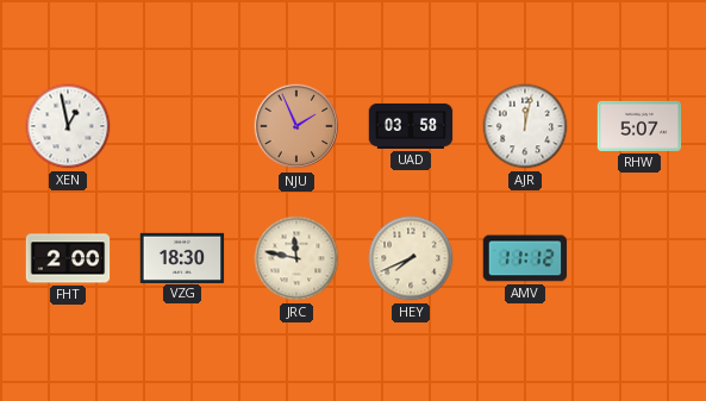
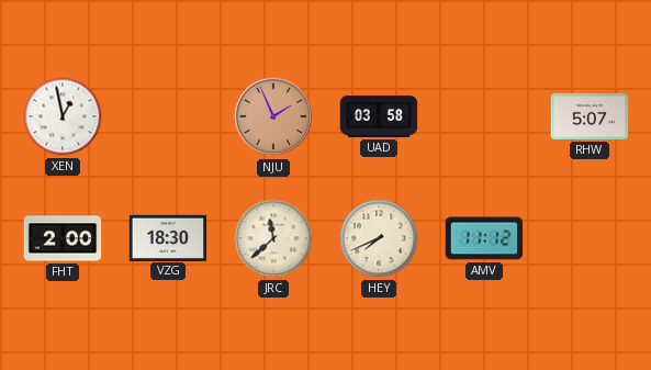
AJR: 12:02 -> none
JRC: 11:47 -> 11:38
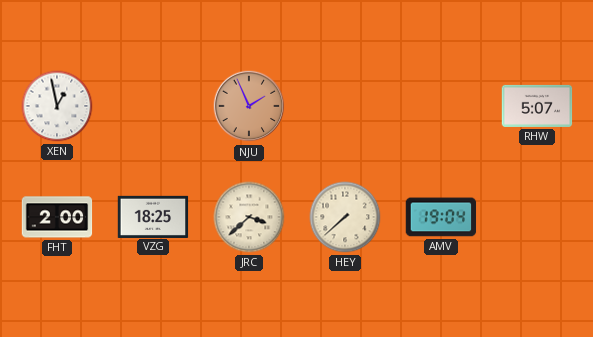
UAD: 03:58 -> none
VZG: 18:30 -> 18:25
JRC: 11:38 -> 3:38
HEY: 7:41 -> 7:38
AMV: 11:12 -> 19:04
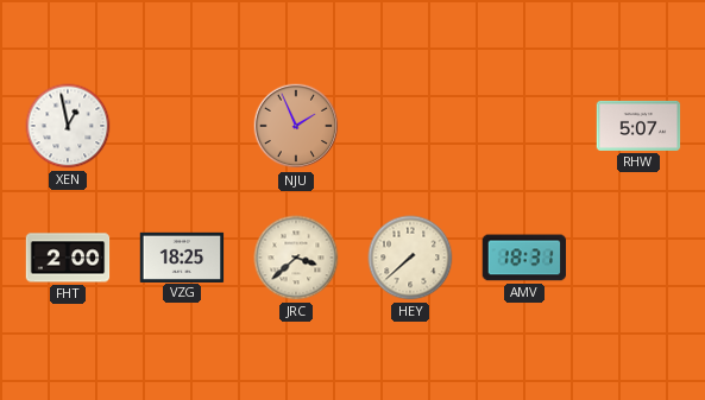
AMV: 19:04 -> 18:31
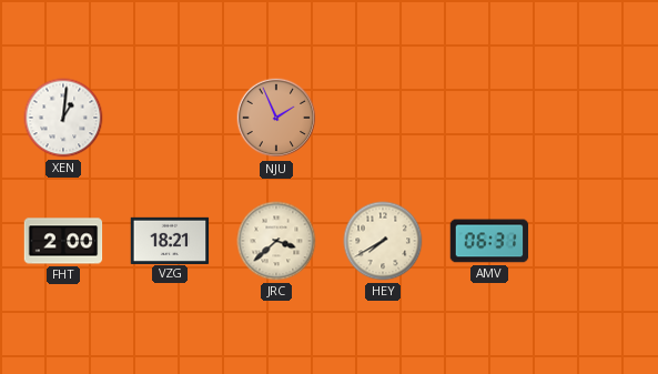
XEN: 12:58 -> 1:01
RHW: 5:07 -> none
VZG: 18:25 -> 18:21
HEY: 7:38 -> 7:40
AMV: 18:31 -> 06:31
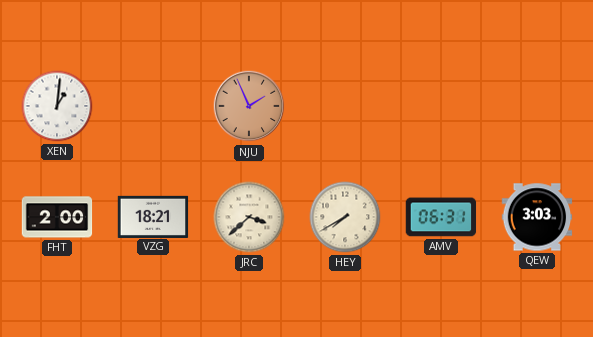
QEW: none -> 3:03
